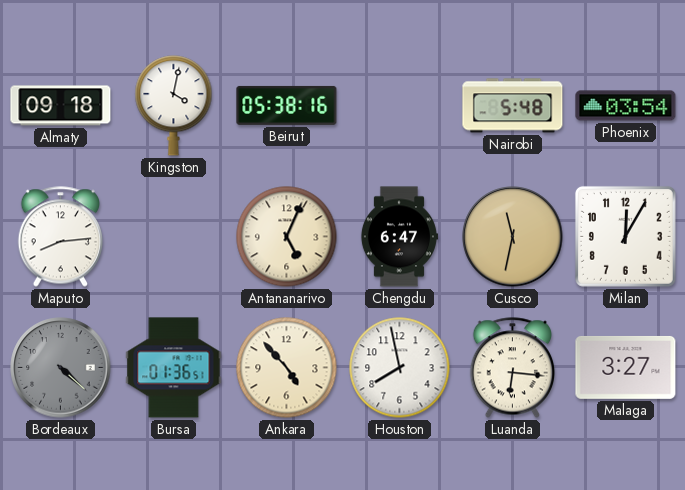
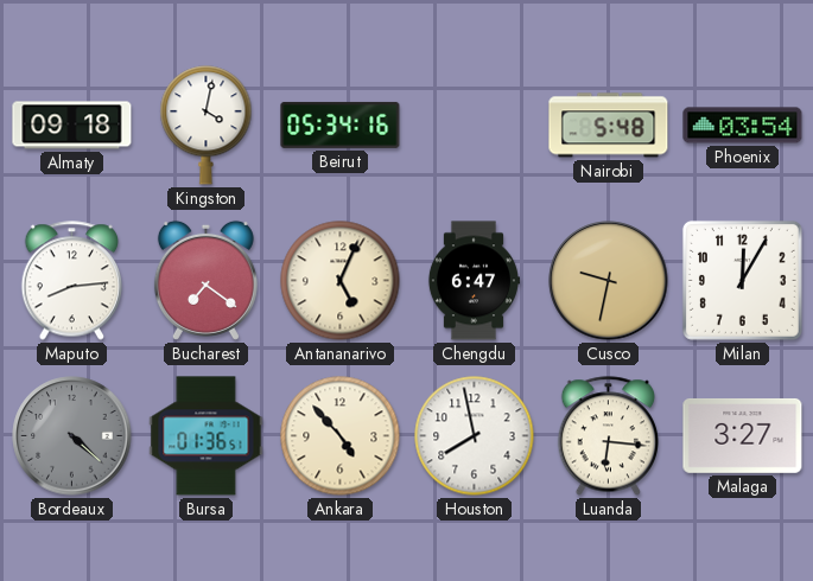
Beirut: 05:38 -> 05:34
Bucharest: none -> 7:21
Cusco: 11:32 -> 9:32
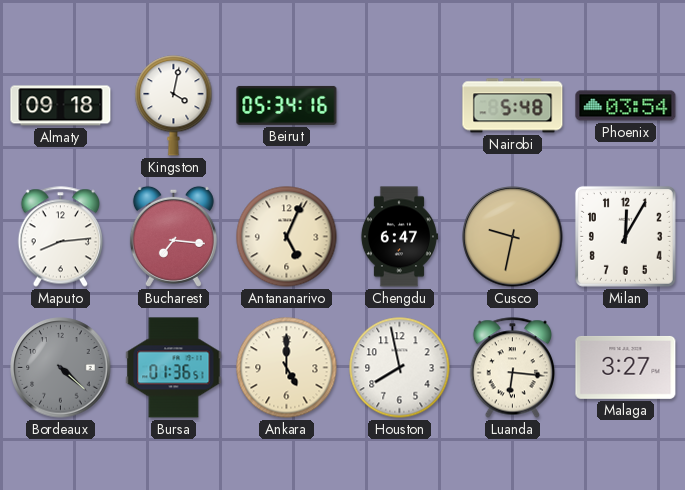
Bucharest: 7:21 -> 7:16
Ankara: 4:53 -> 5:00
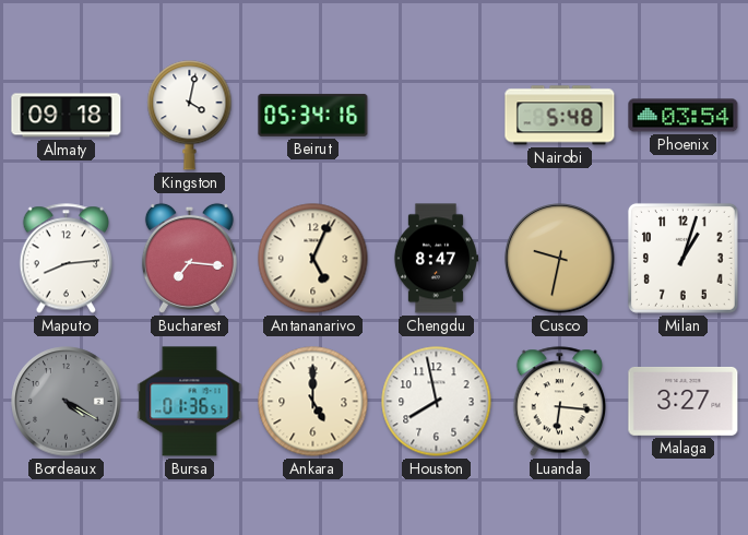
Chengdu: 6:47 -> 8:47
Milan: 12:05 -> 1:03
Bordeaux: 4:22 -> 4:20
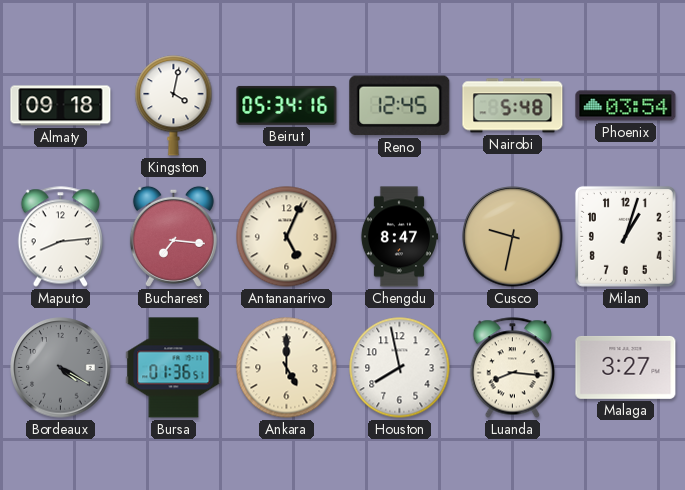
Reno: none -> 12:45
Luanda: 6:16 -> 8:16
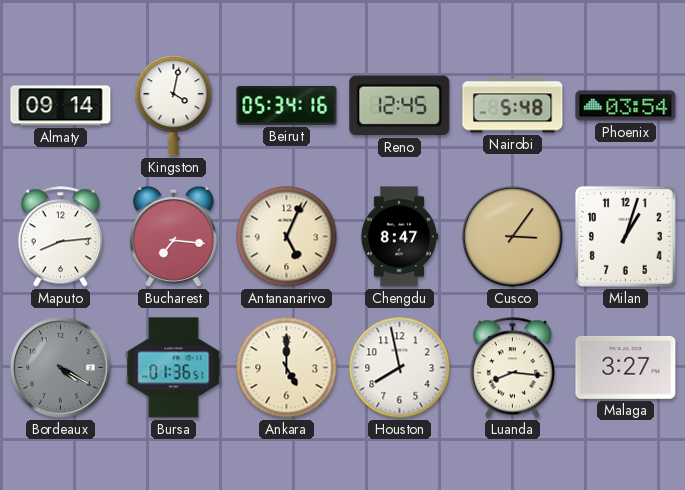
Almaty: 09:18 -> 09:14
Cusco: 9:32 -> 3:06
